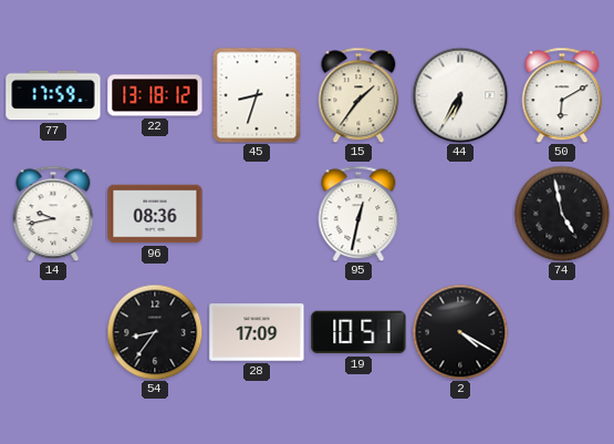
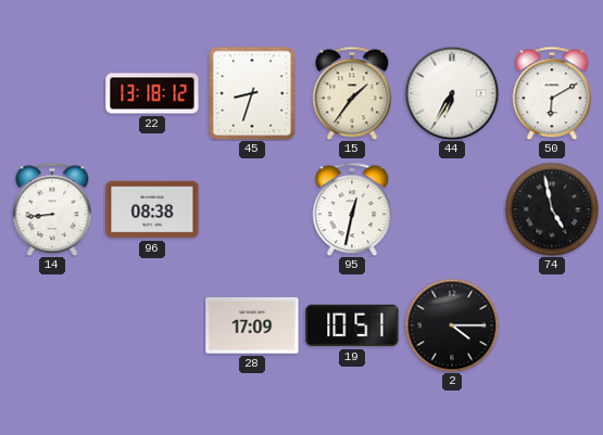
77: 17:59 -> none
14: 9:43 -> 8:44
96: 08:36 -> 08:38
54: 8:36 -> none
2: 4:20 -> 4:15
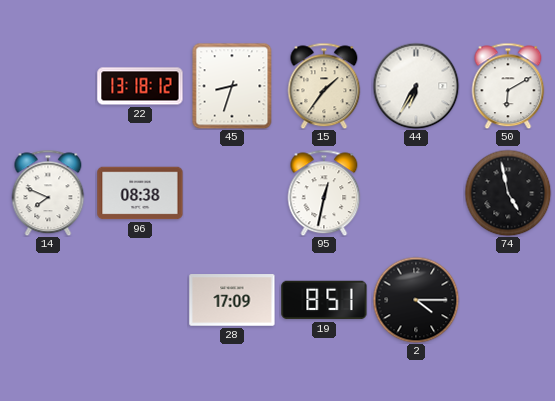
14: 8:44 -> 7:49
19: 10:51 -> 8:51
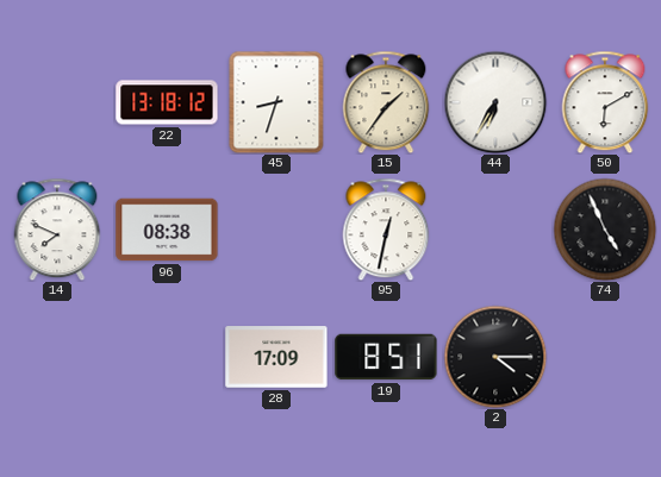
74: 4:58 -> 4:56
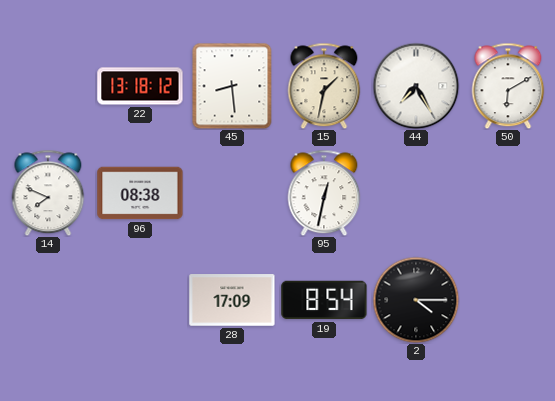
45: 8:33 -> 8:29
15: 1:36 -> 1:32
44: 6:35 -> 7:25
74: 4:56 -> none
19: 8:51 -> 8:54
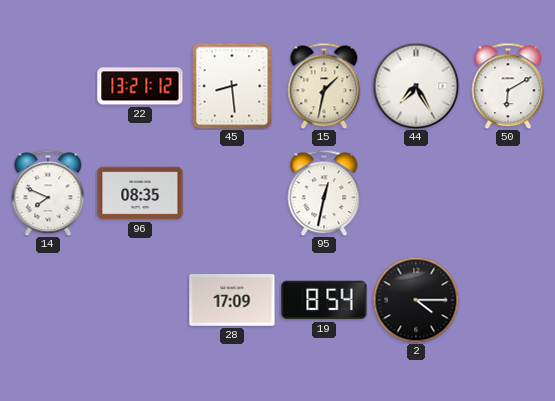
22: 13:18 -> 13:21
96: 08:38 -> 08:35
